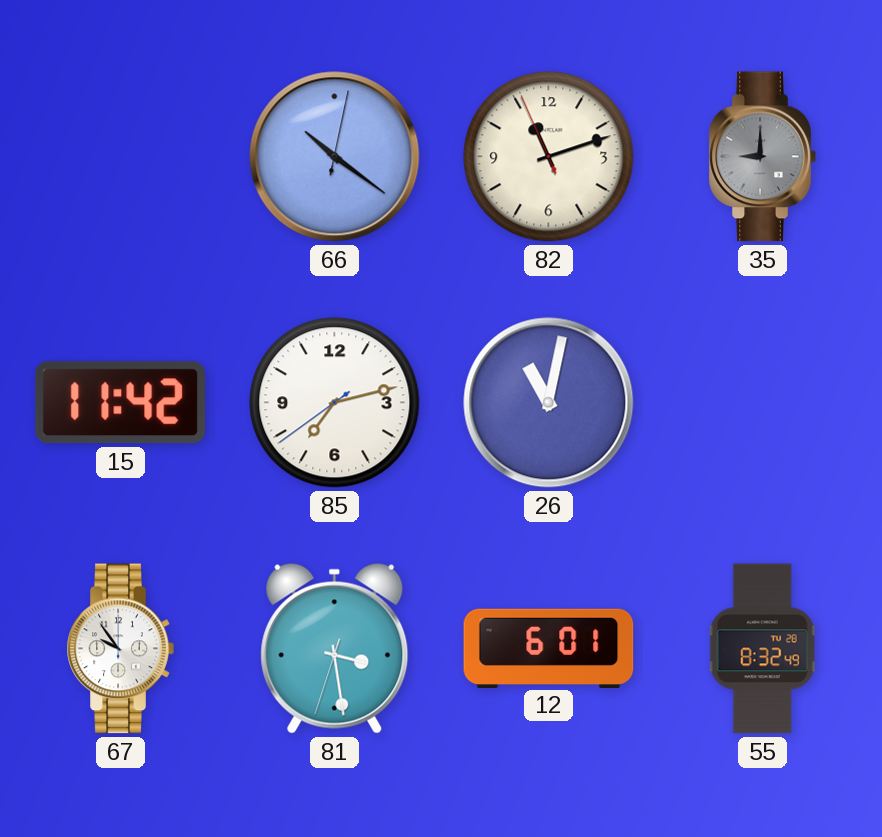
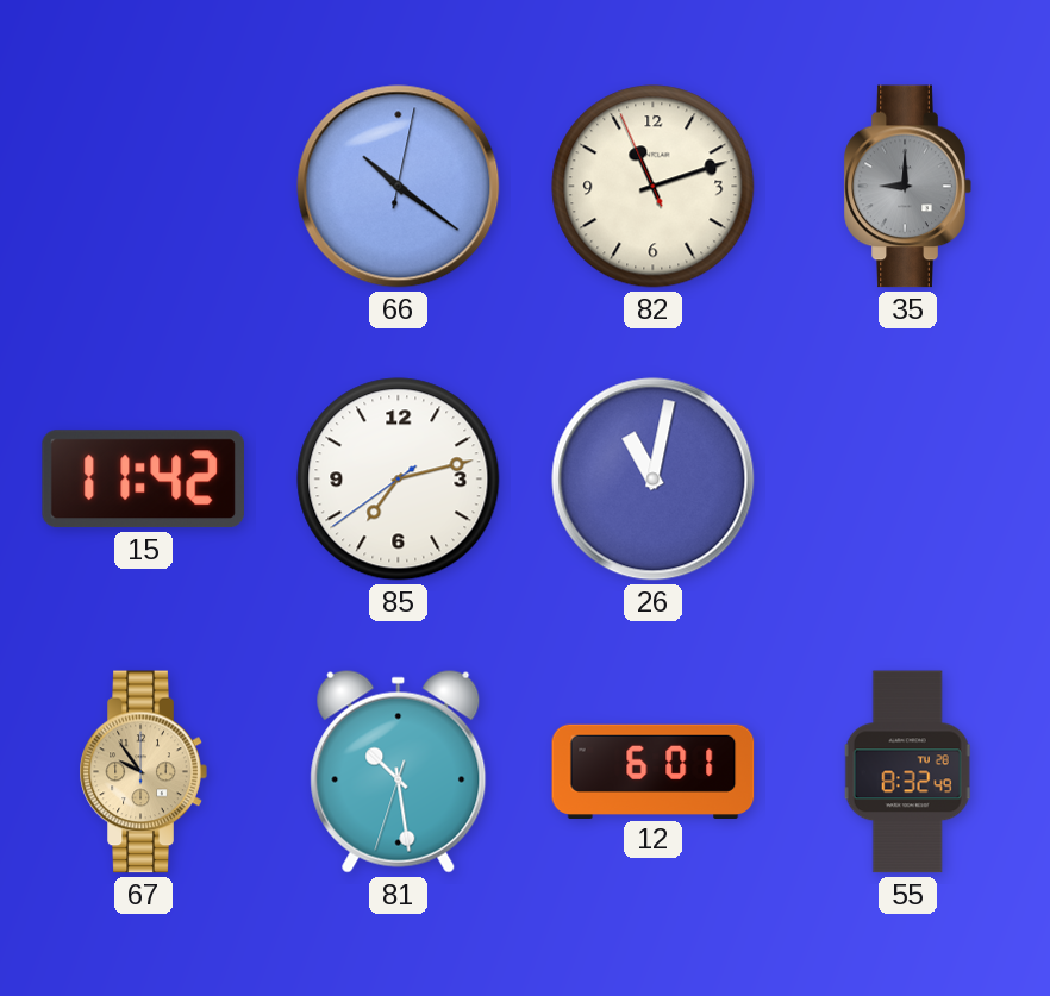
67 dial: white -> champagne
81: 3:28 -> 10:28
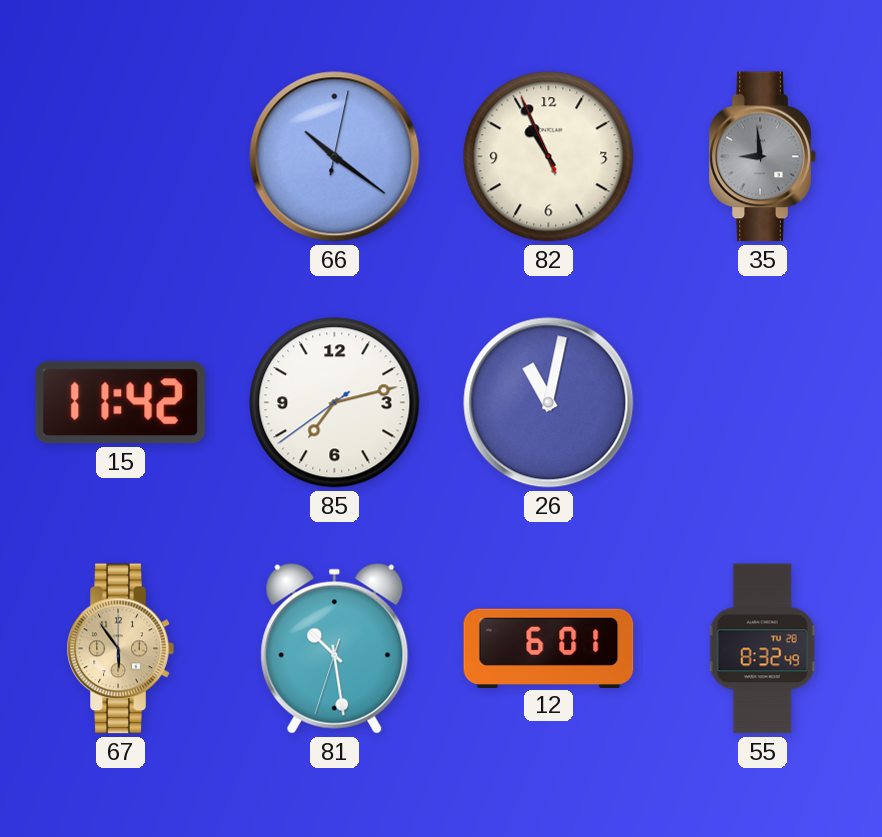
82: 11:11 -> 10:55
35: 9:00 -> 8:59
67: 9:54 -> 5:54
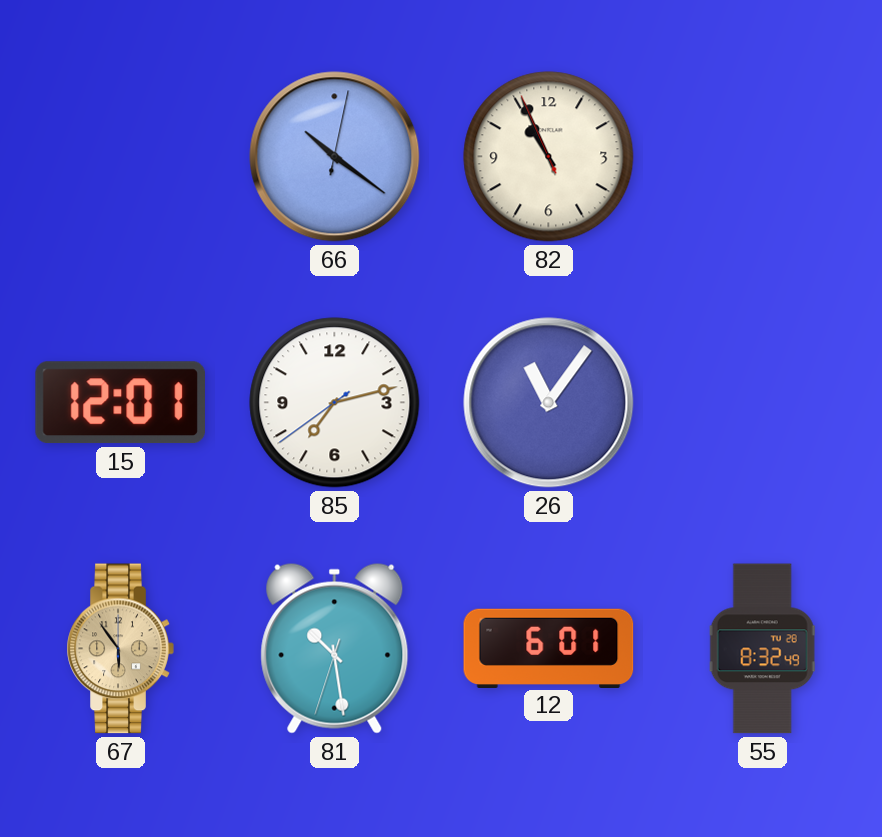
35: 8:59 -> none
15: 11:42 -> 12:01
26: 11:02 -> 11:06
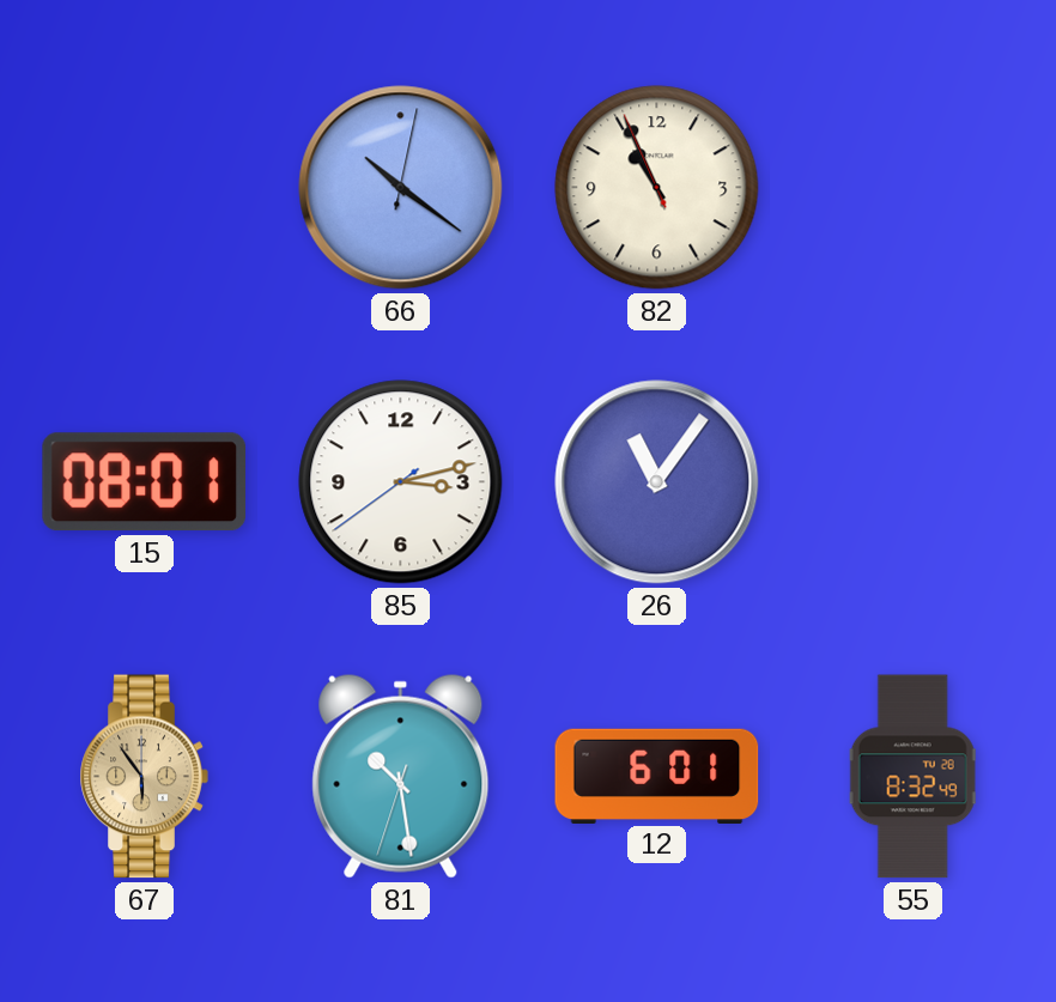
15: 12:01 -> 08:01
85: 7:12 -> 3:12
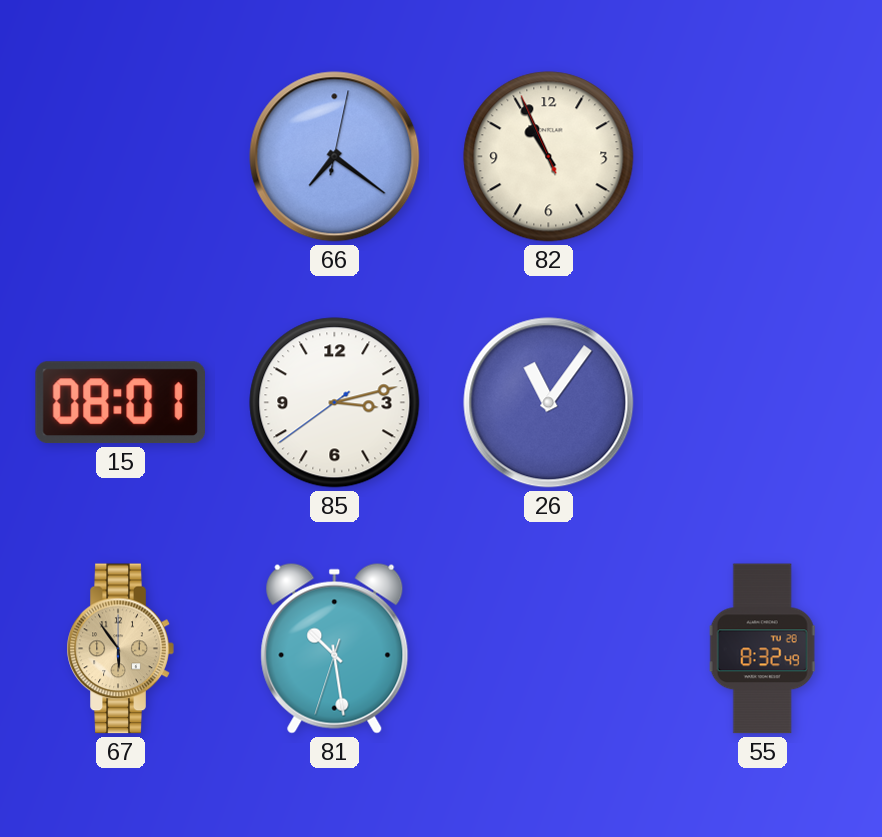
66: 10:21 -> 7:21
12: 6:01 -> none
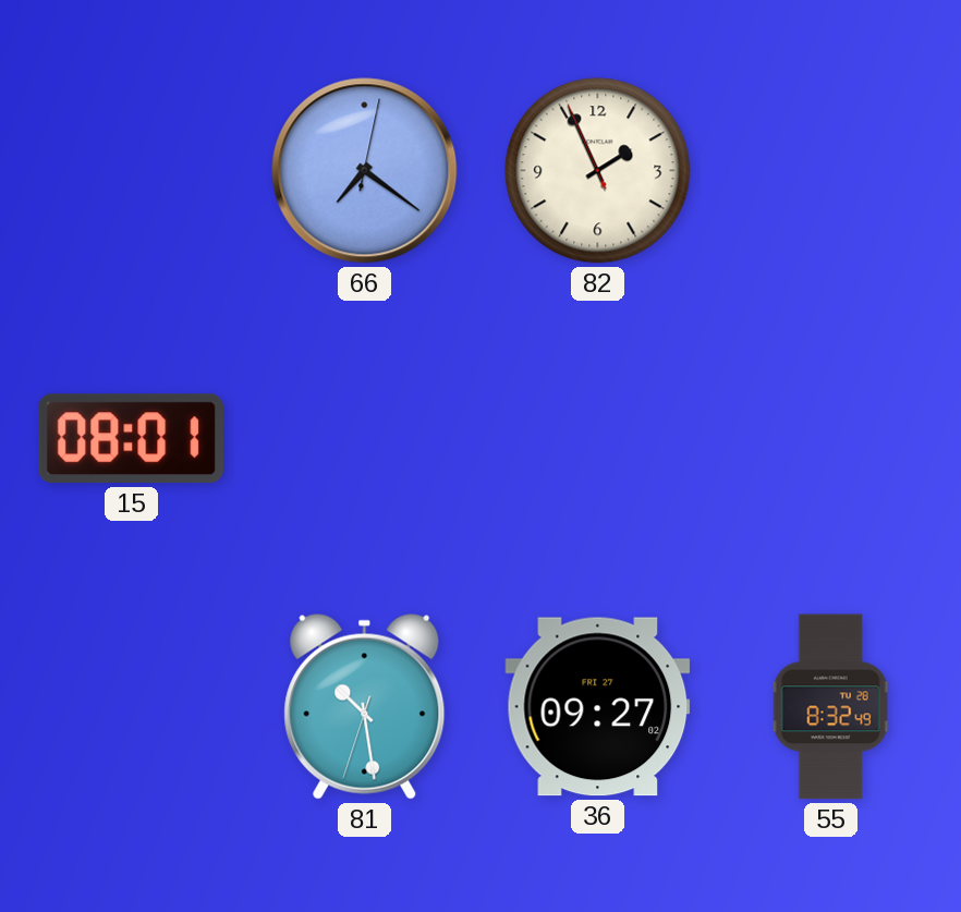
82: 10:55 -> 1:55
85: 3:12 -> none
26: 11:06 -> none
67: 5:54 -> none
36: none -> 09:27
